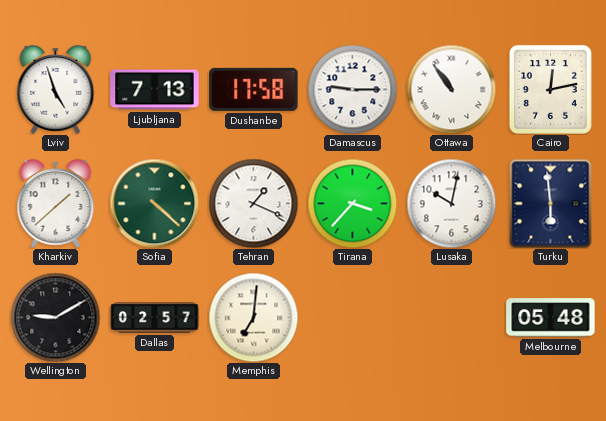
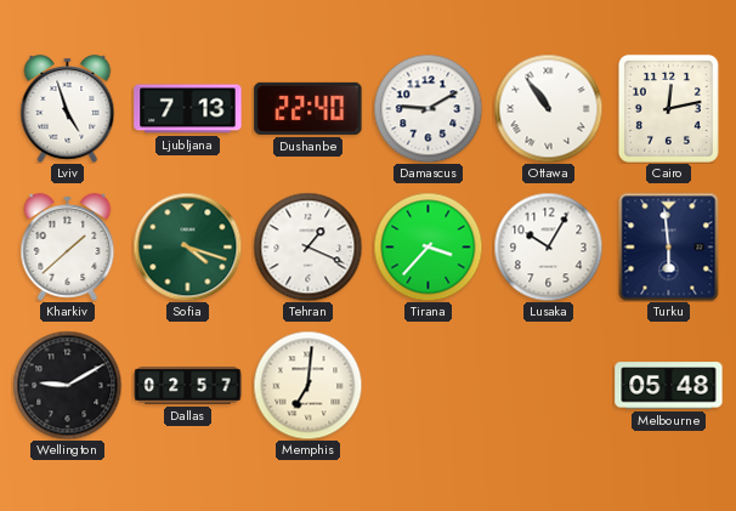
Dushanbe: 17:58 -> 22:40
Damascus: 9:15 -> 9:10
Sofia: 4:22 -> 4:18
Lusaka: 10:02 -> 10:05
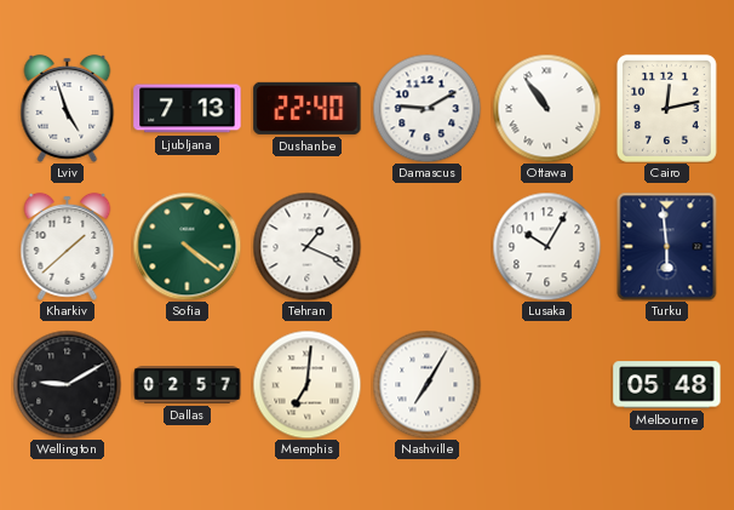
Sofia: 4:18 -> 4:21
Tirana: 3:37 -> none
Nashville: none -> 7:05
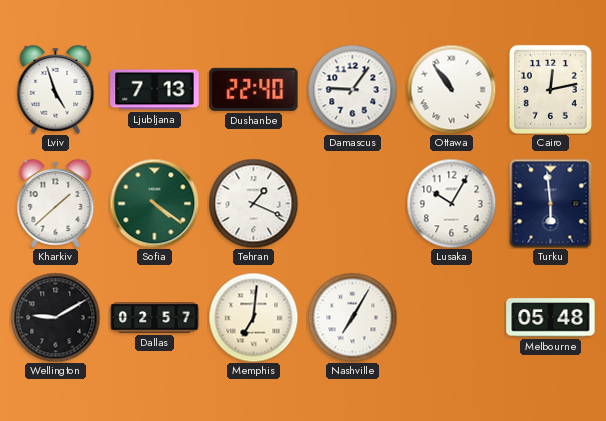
Damascus: 9:10 -> 9:06
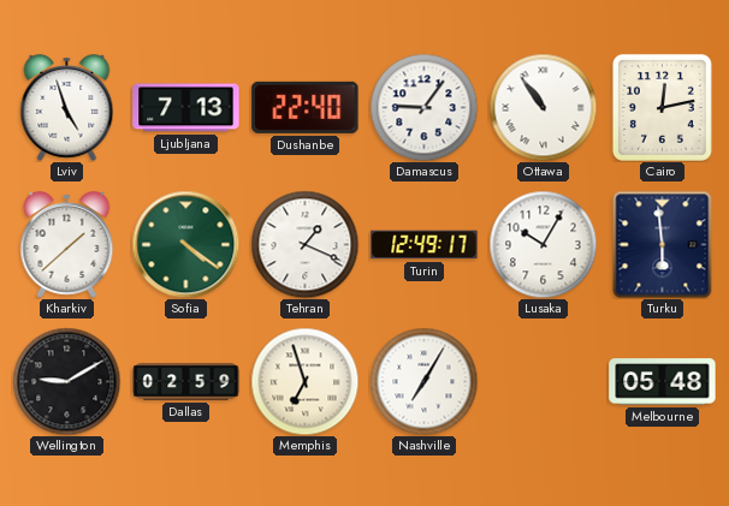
Turin: none -> 12:49
Dallas: 02:57 -> 02:59
Memphis: 7:01 -> 6:57
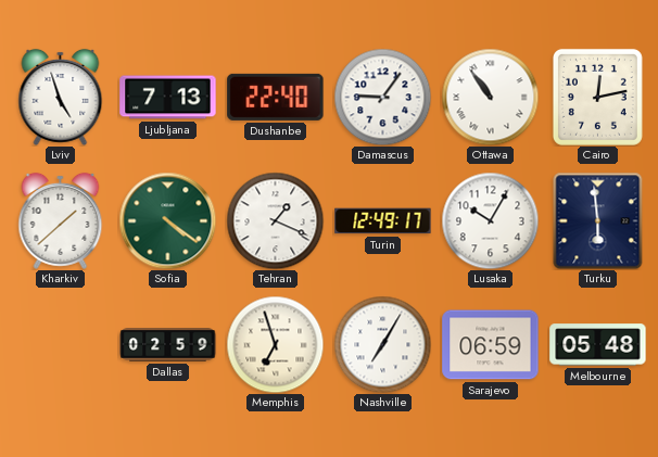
Wellington: 9:10 -> none
Sarajevo: none -> 06:59
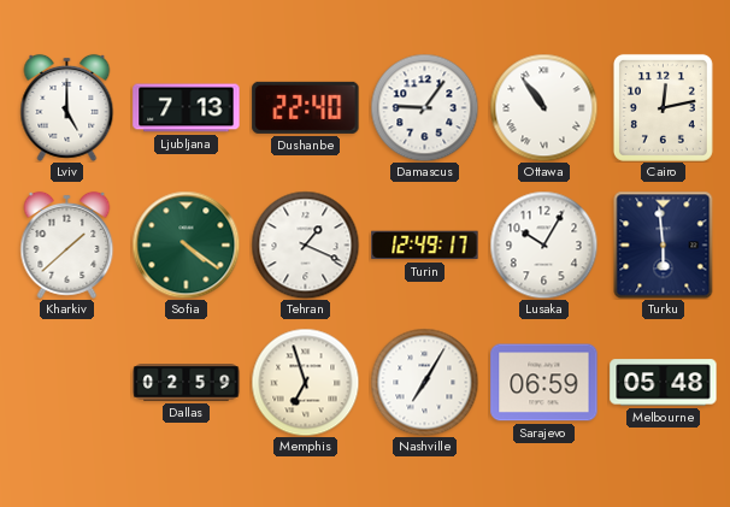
Lviv: 4:57 -> 5:00
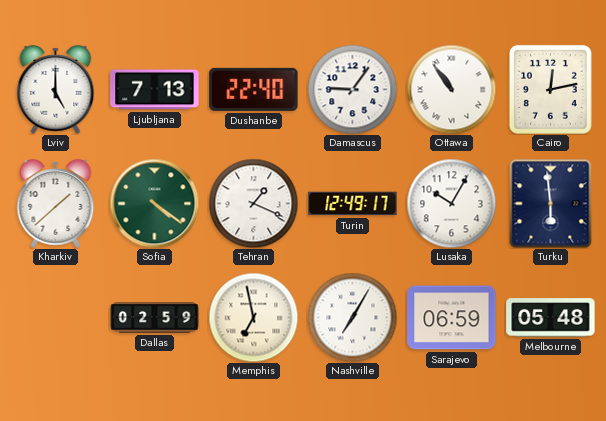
Memphis: 6:57 -> 6:58
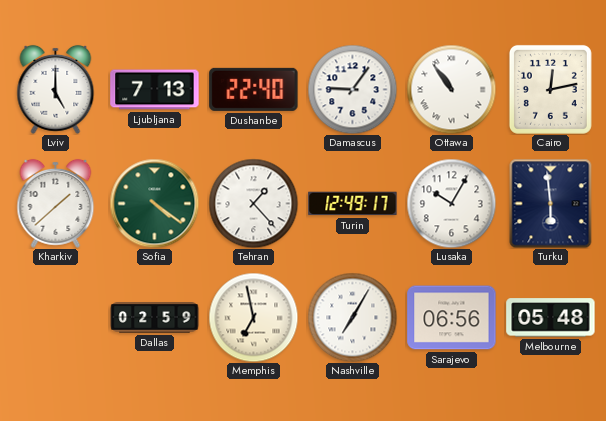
Tehran: 1:19 -> 1:23
Sarajevo: 06:59 -> 06:56
